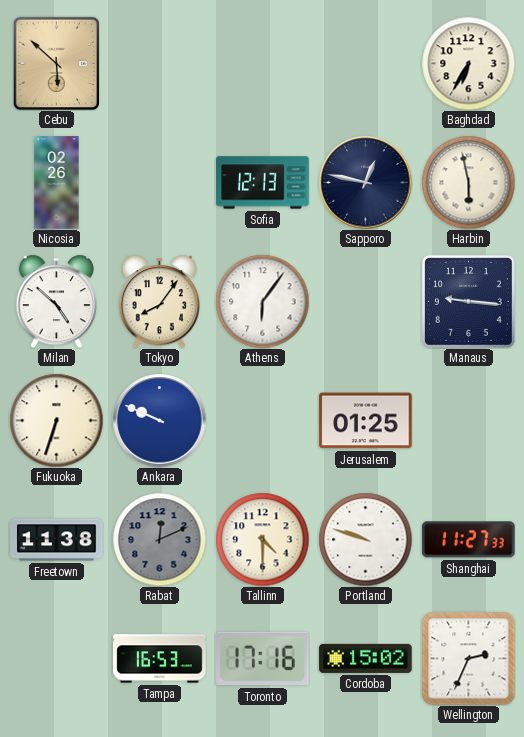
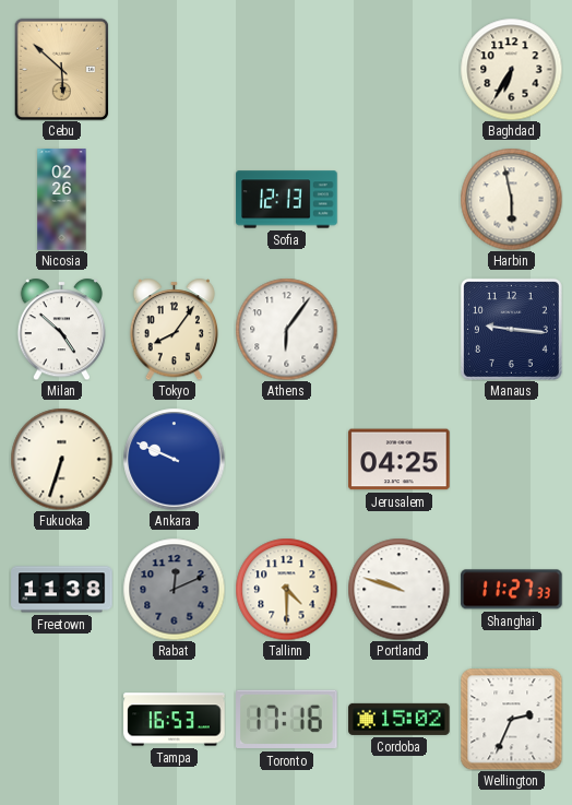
Sapporo: 12:47 -> none
Jerusalem: 01:25 -> 04:25
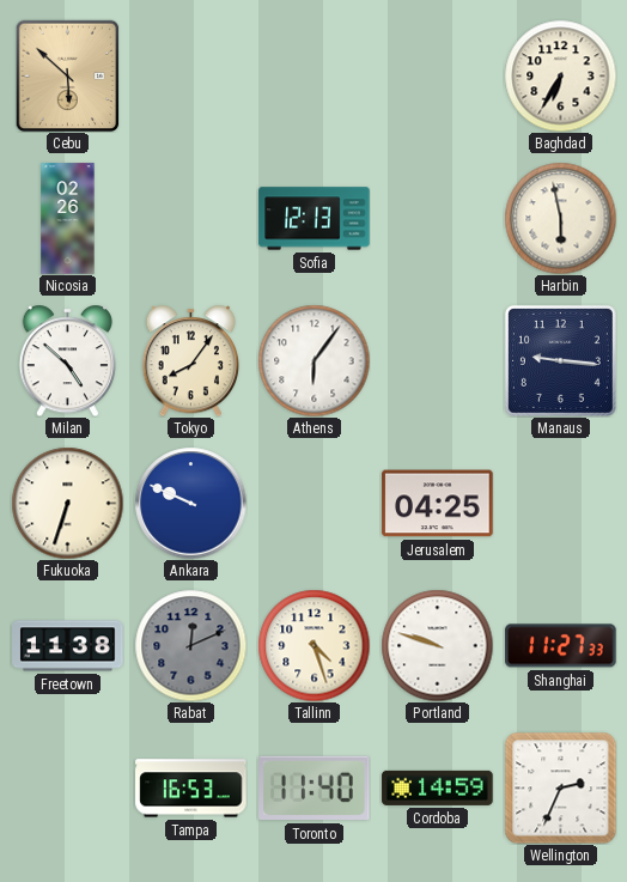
Tallinn: 4:30 -> 4:27
Toronto: 17:16 -> 11:40
Cordoba: 15:02 -> 14:59
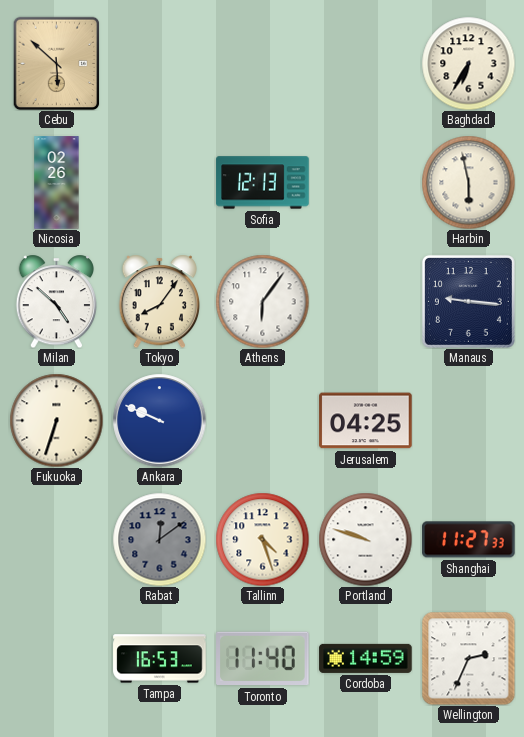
Freetown: 11:38 -> none
Rabat: 12:11 -> 12:09
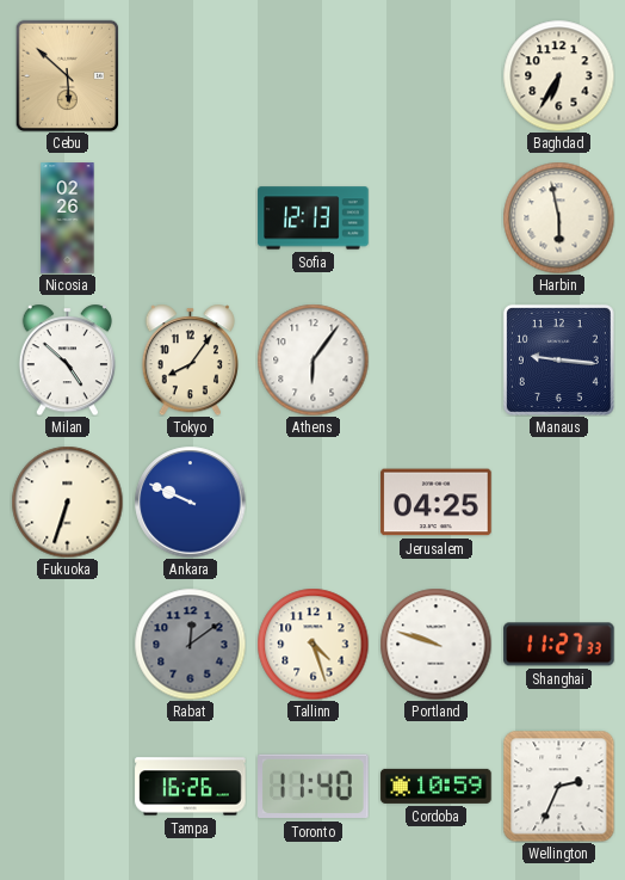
Tampa: 16:53 -> 16:26
Cordoba: 14:59 -> 10:59
